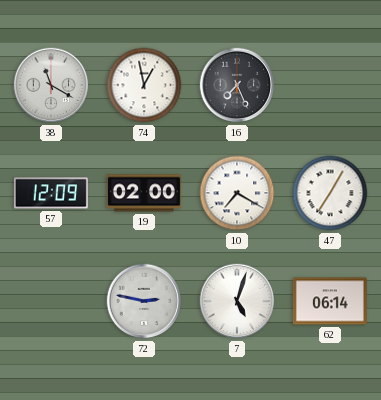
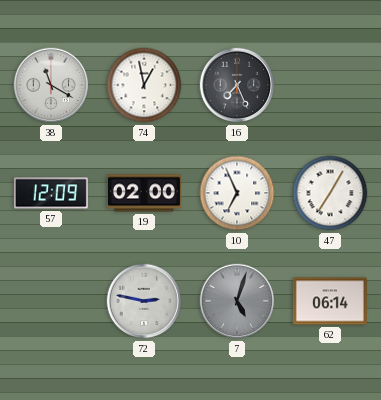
10: 7:20 -> 6:56
7 dial: white -> grey
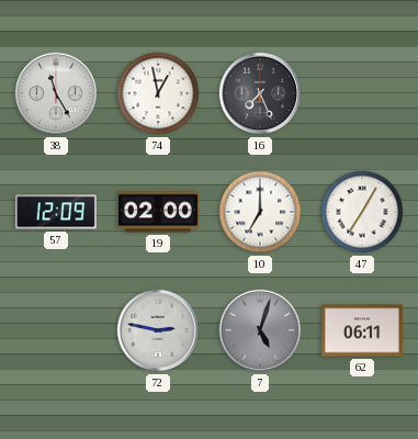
38: 11:20 -> 11:25
10: 6:56 -> 7:00
62: 06:14 -> 06:11
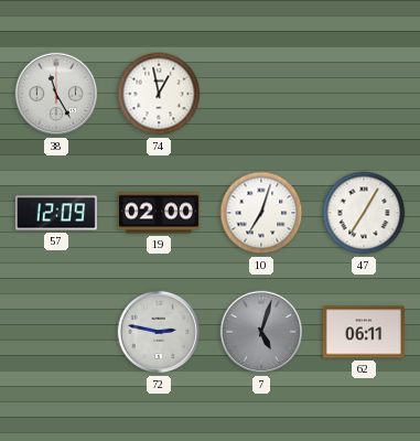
16: 7:26 -> none
10: 7:00 -> 7:03
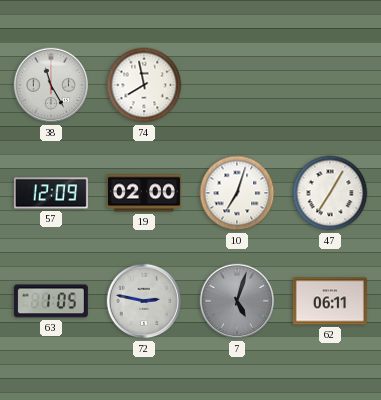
74: 12:58 -> 7:58
63: none -> 1:05
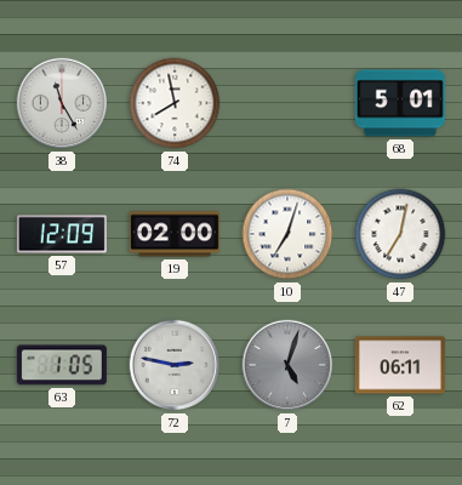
68: none -> 5:01
47: 7:05 -> 7:02
